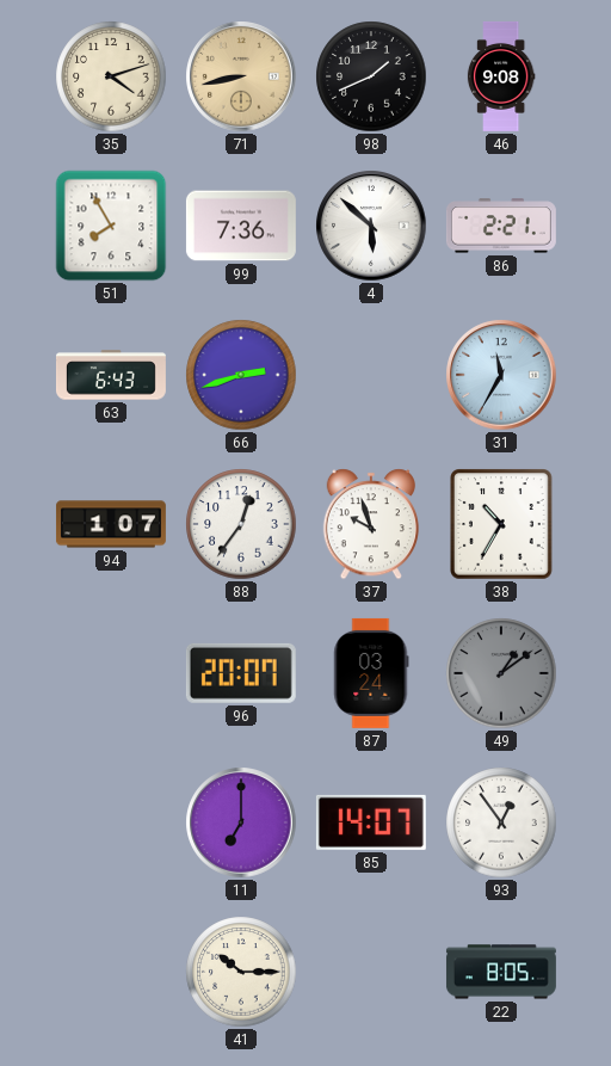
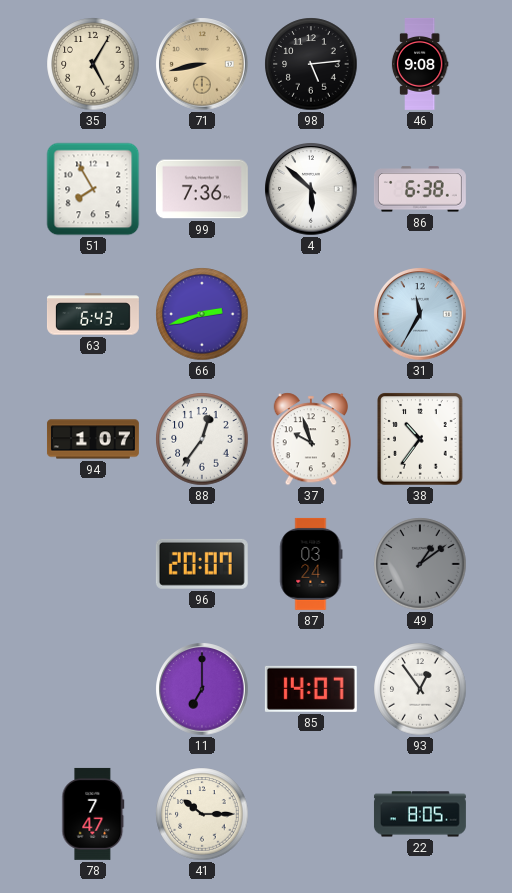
35: 4:12 -> 5:05
98: 1:41 -> 5:14
86: 2:21 -> 6:38
38: 10:35 -> 10:36
78: none -> 7:47
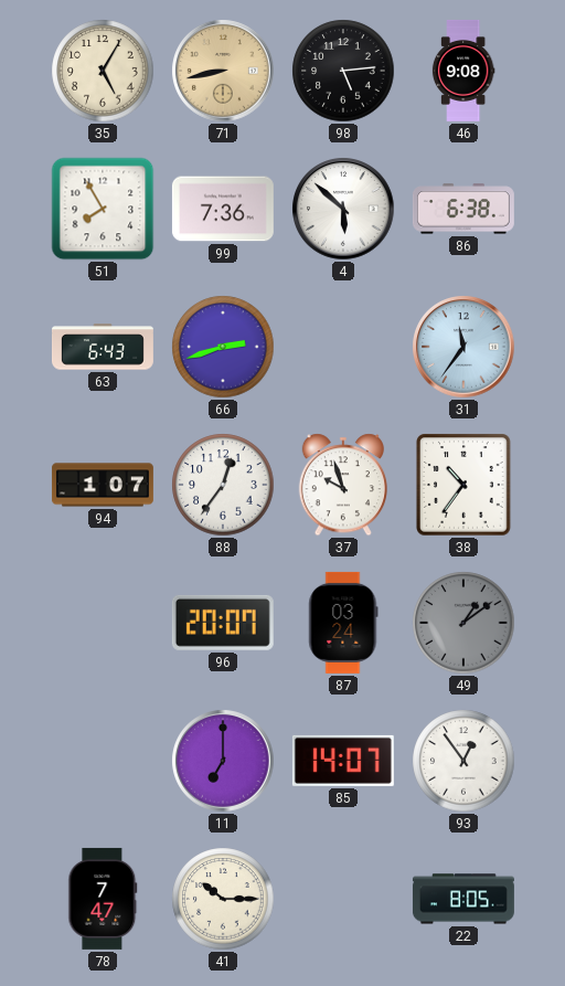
31: 11:35 -> 11:36
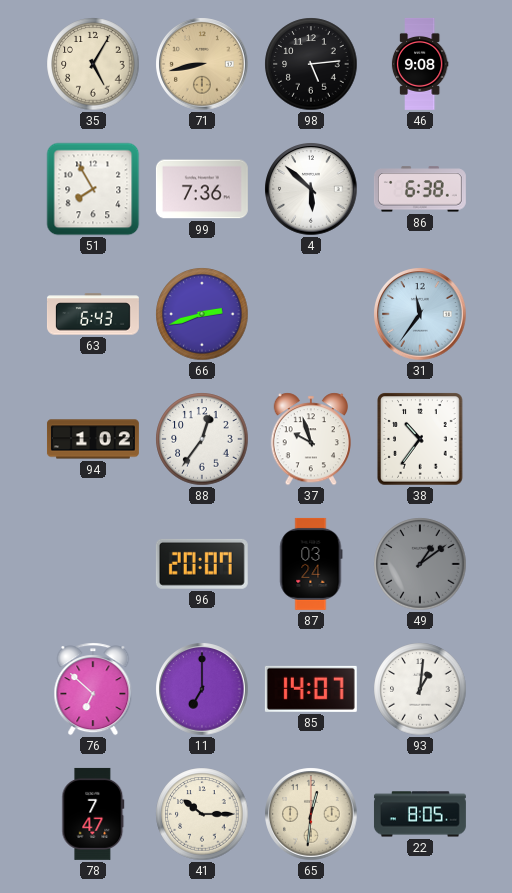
94: 1:07 -> 1:02
76: none -> 6:52
93: 12:54 -> 1:01
65: none -> 12:31
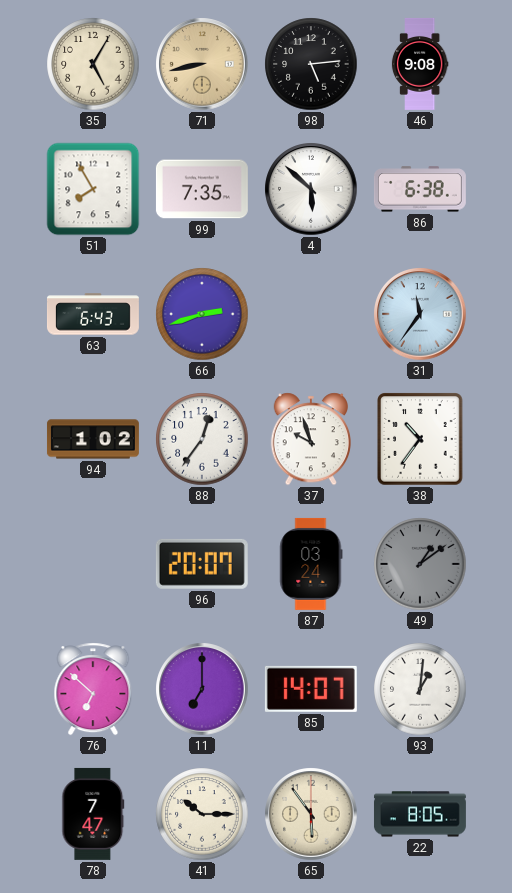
99: 7:36 -> 7:35
65: 12:31 -> 5:54
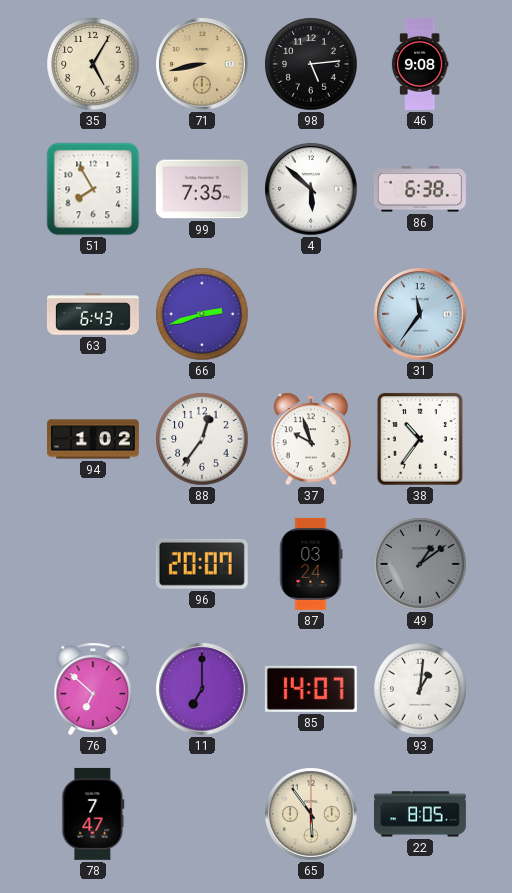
41: 10:15 -> none
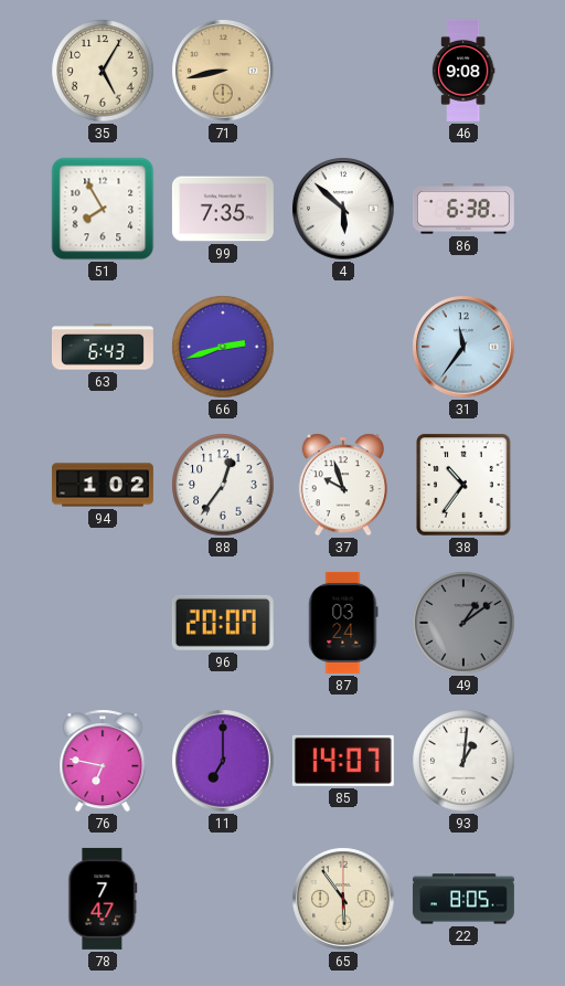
98: 5:14 -> none
76: 6:52 -> 6:47
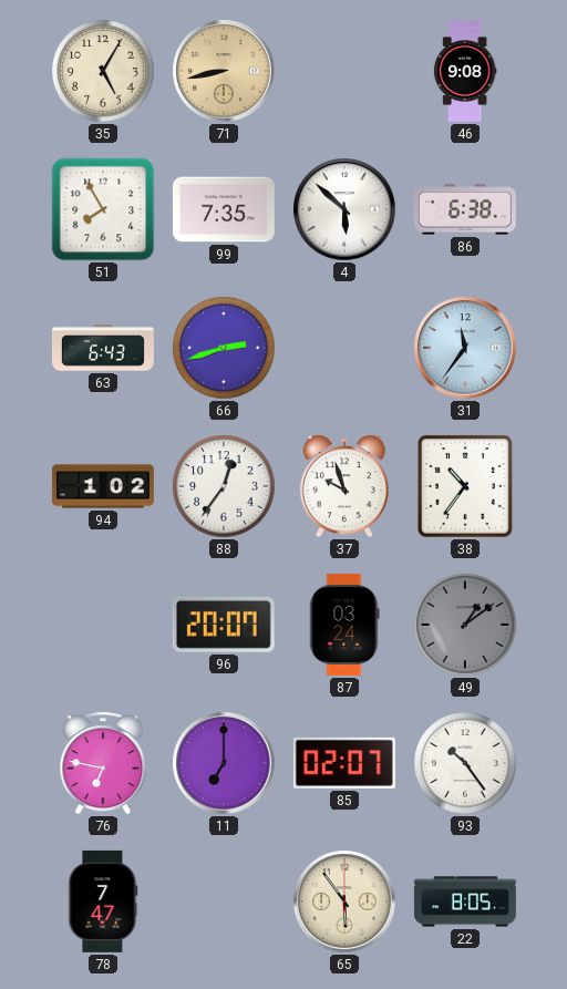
85: 14:07 -> 02:07
93: 1:01 -> 10:24
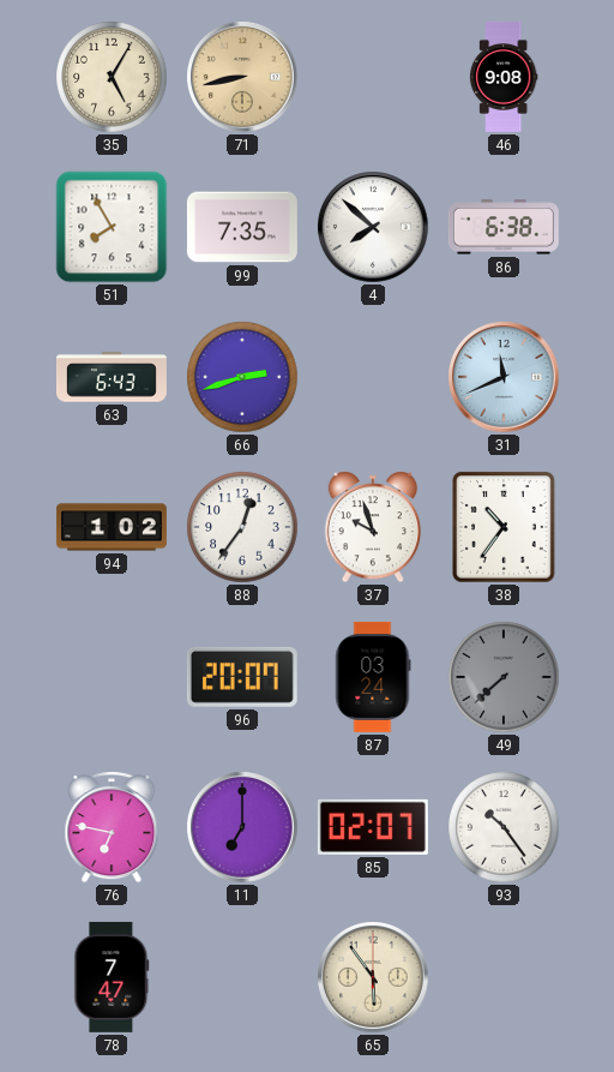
4: 5:52 -> 7:52
31: 11:36 -> 11:41
49: 1:09 -> 7:38
22: 8:05 -> none
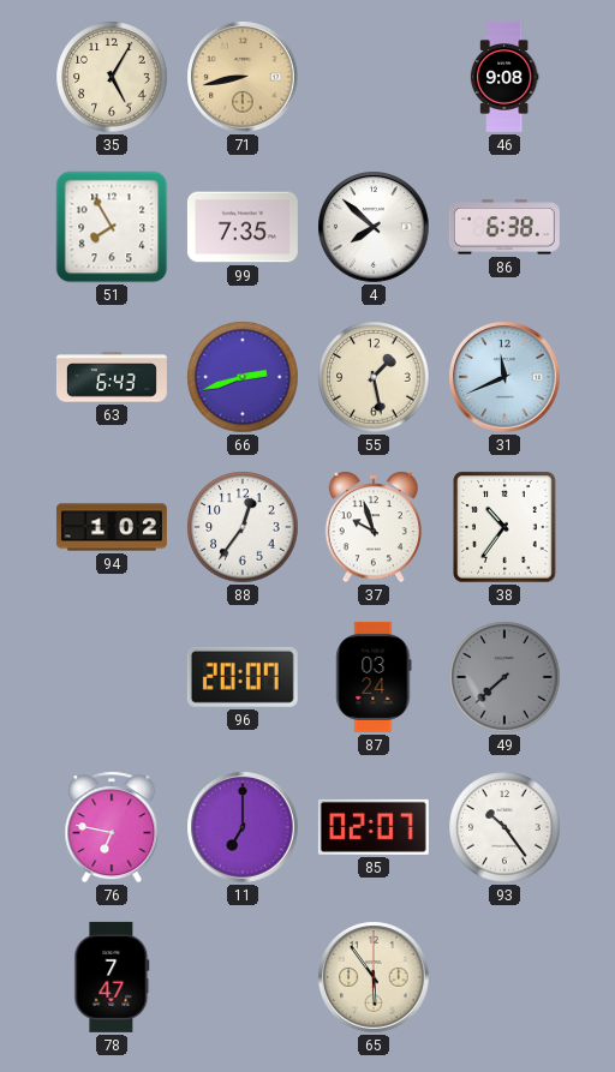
55: none -> 1:28
